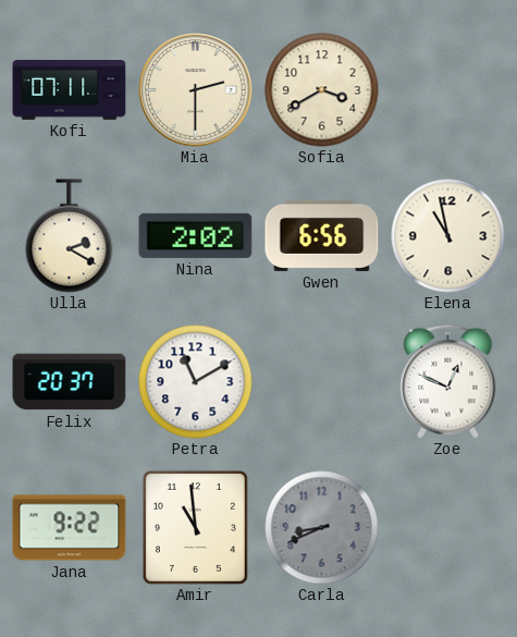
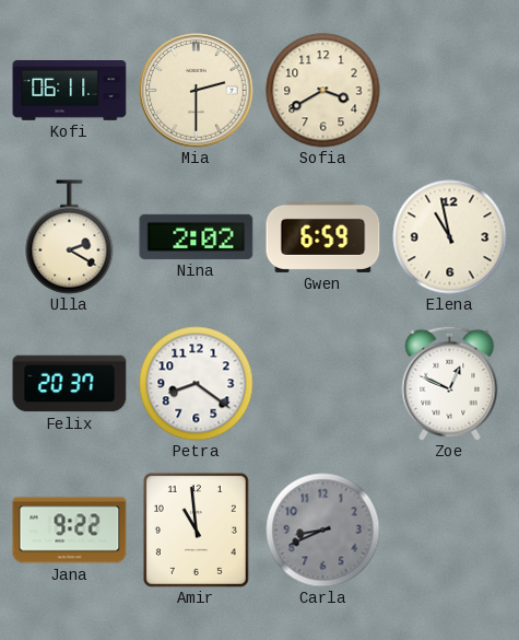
Kofi: 07:11 -> 06:11
Gwen: 6:56 -> 6:59
Petra: 11:10 -> 8:21
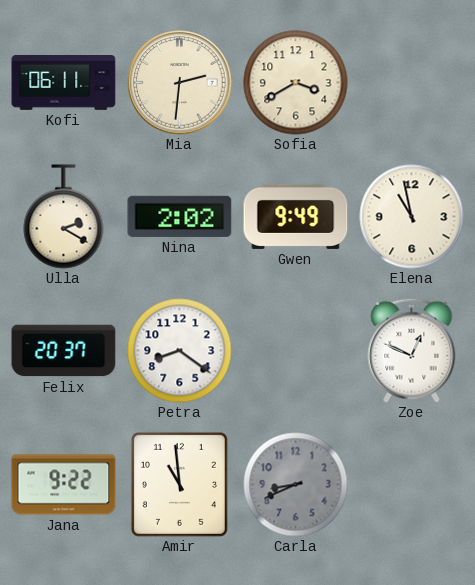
Mia: 2:30 -> 2:31
Gwen: 6:59 -> 9:49
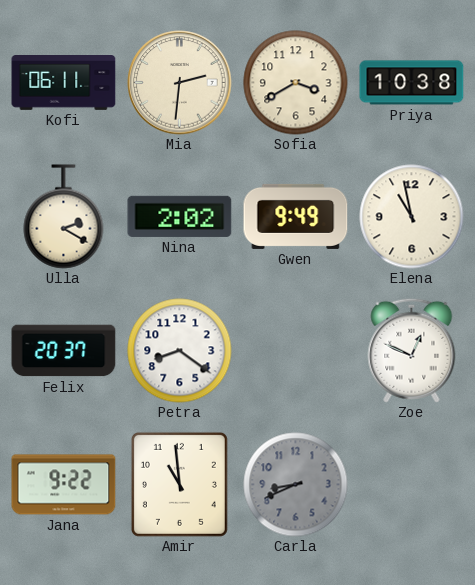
Priya: none -> 10:38
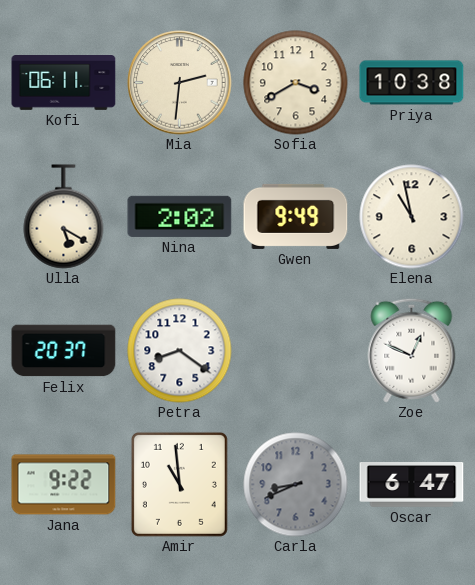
Ulla: 2:20 -> 5:20
Oscar: none -> 6:47
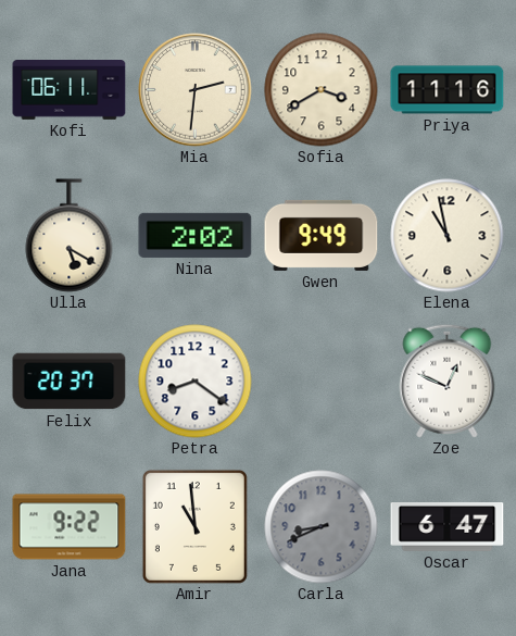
Priya: 10:38 -> 11:16
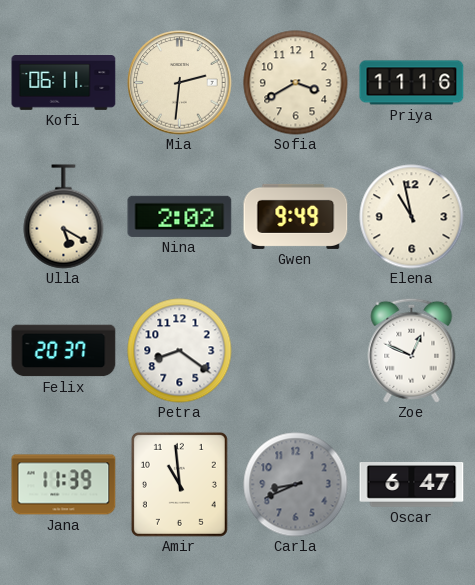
Jana: 9:22 -> 11:39
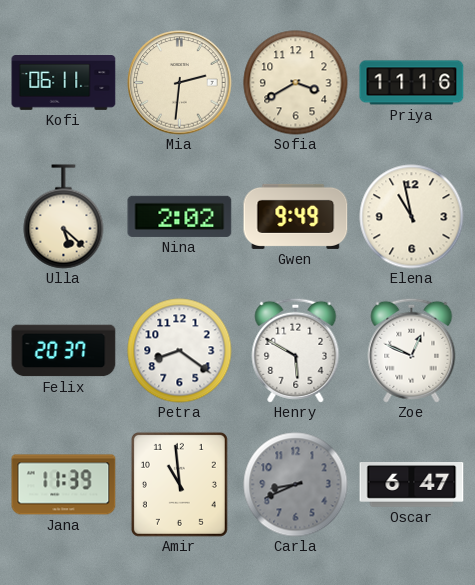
Ulla: 5:20 -> 5:22
Henry: none -> 5:50
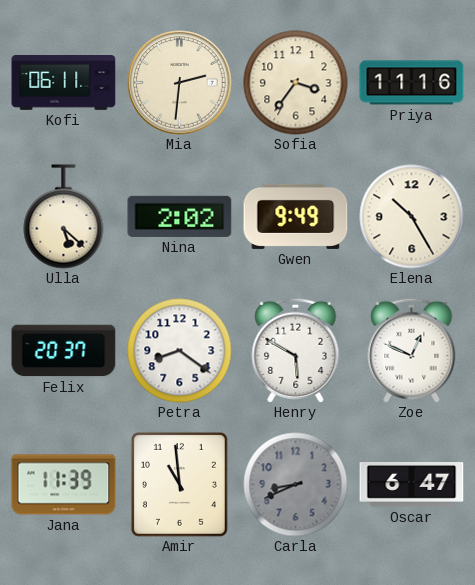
Sofia: 3:40 -> 3:36
Elena: 10:58 -> 10:25
